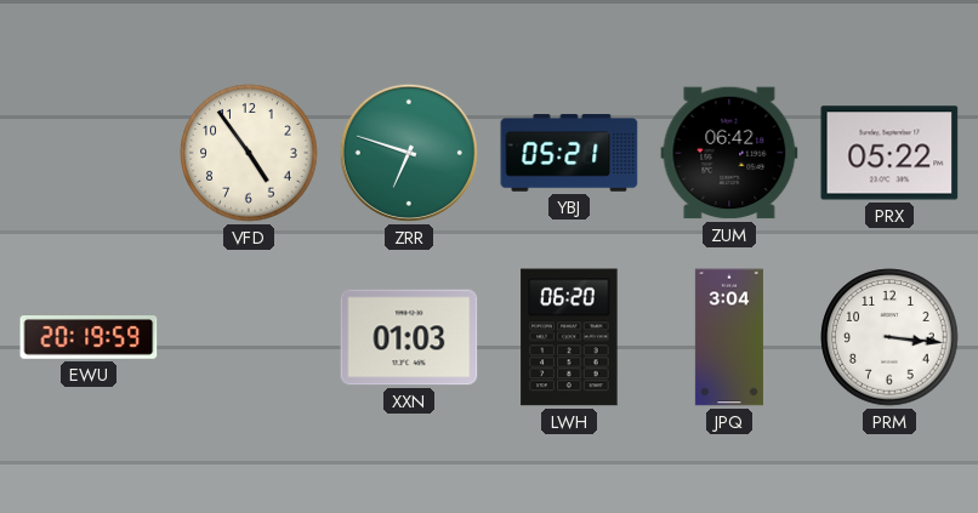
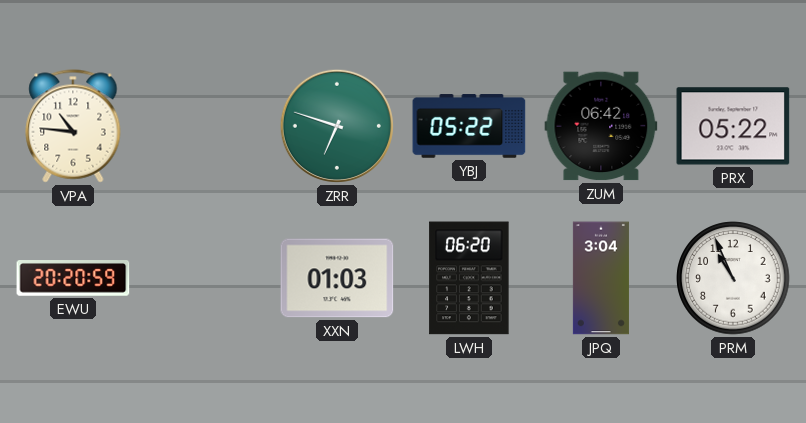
VPA: none -> 10:46
VFD: 4:54 -> none
YBJ: 05:21 -> 05:22
EWU: 20:19 -> 20:20
PRM: 3:16 -> 10:56
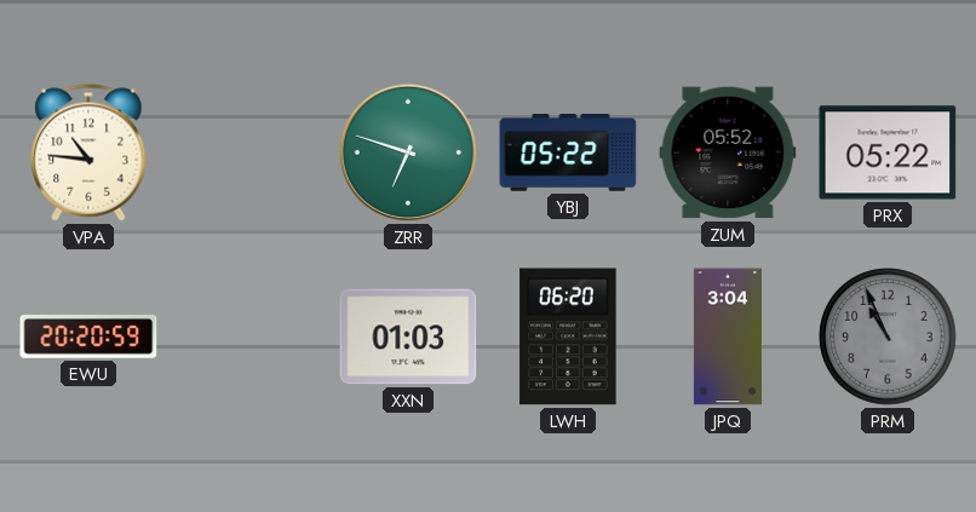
ZUM: 06:42 -> 05:52
PRM dial: white -> grey
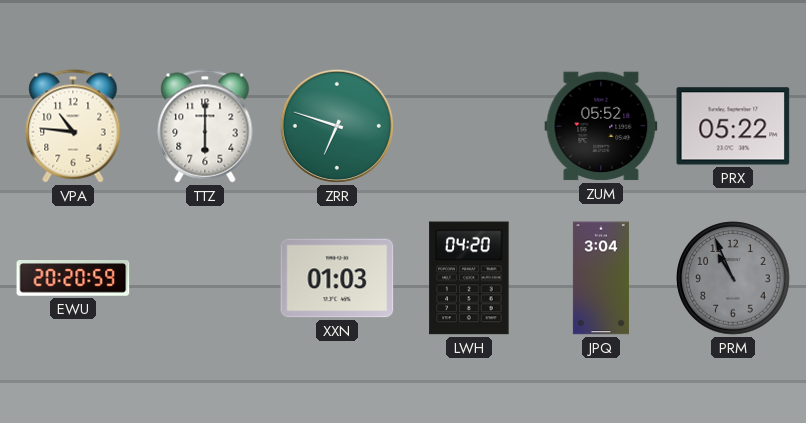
TTZ: none -> 6:00
YBJ: 05:22 -> none
LWH: 06:20 -> 04:20
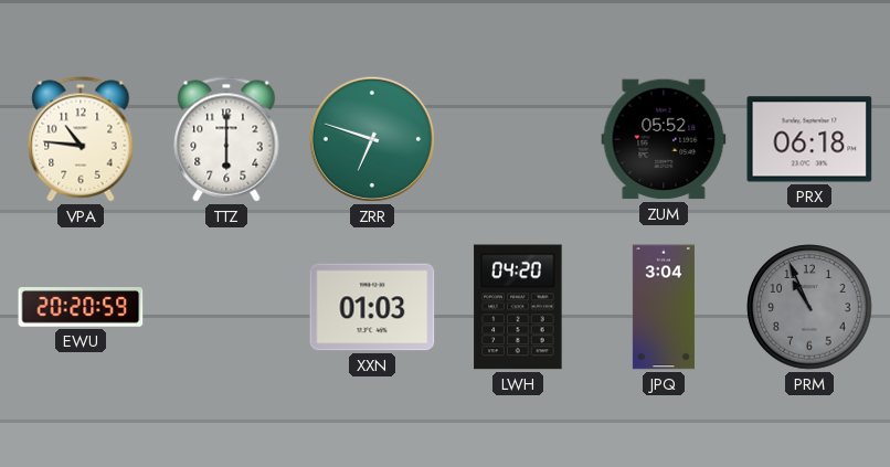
PRX: 05:22 -> 06:18
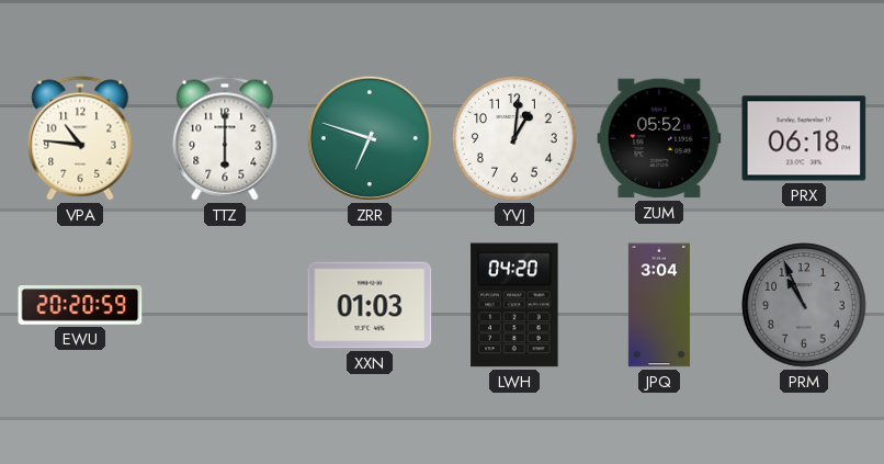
YVJ: none -> 1:01
